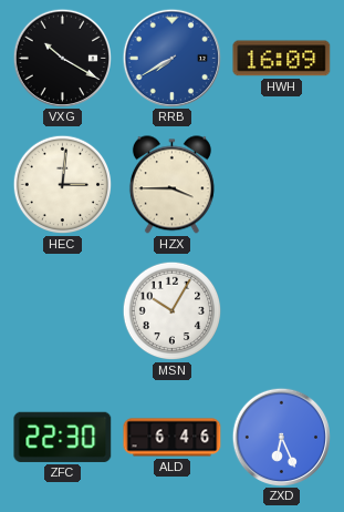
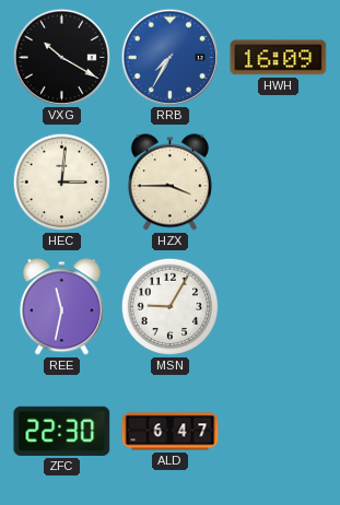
RRB: 7:40 -> 7:35
REE: none -> 11:32
MSN: 10:05 -> 9:05
ALD: 6:46 -> 6:47
ZXD: 6:26 -> none
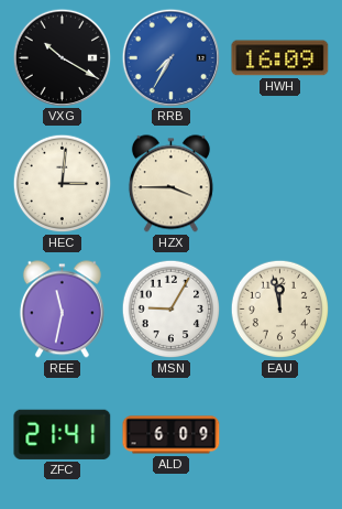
EAU: none -> 11:58
ZFC: 22:30 -> 21:41
ALD: 6:47 -> 6:09
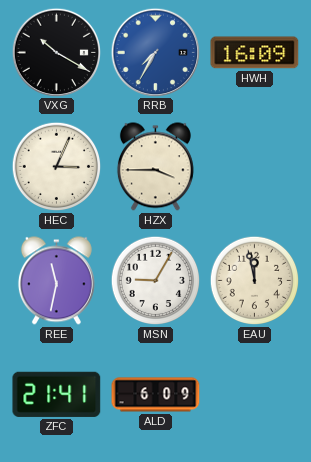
HEC: 3:01 -> 3:04
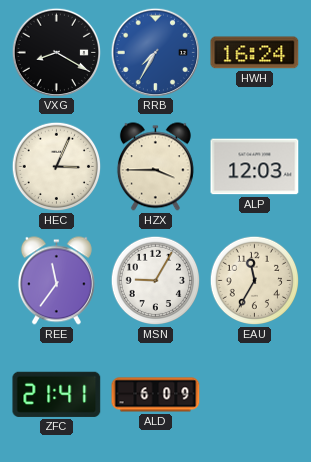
VXG: 10:20 -> 8:20
HWH: 16:09 -> 16:24
ALP: none -> 12:03
REE: 11:32 -> 11:36
EAU: 11:58 -> 11:35
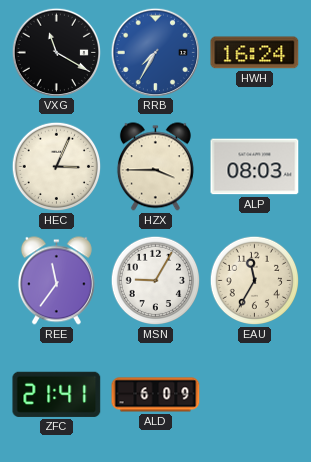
VXG: 8:20 -> 11:20
ALP: 12:03 -> 08:03
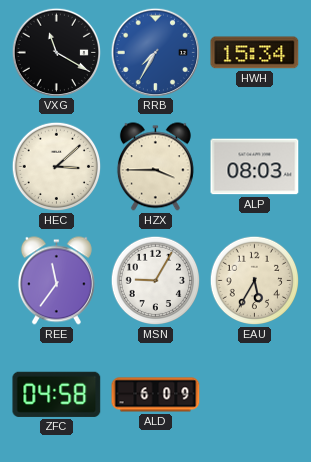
HWH: 16:24 -> 15:34
HEC: 3:04 -> 3:08
EAU: 11:35 -> 5:35
ZFC: 21:41 -> 04:58
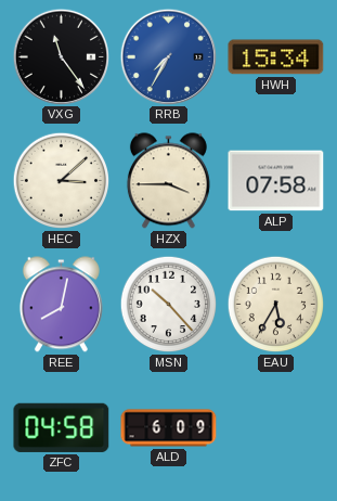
VXG: 11:20 -> 11:24
ALP: 08:03 -> 07:58
REE: 11:36 -> 8:02
MSN: 9:05 -> 10:23
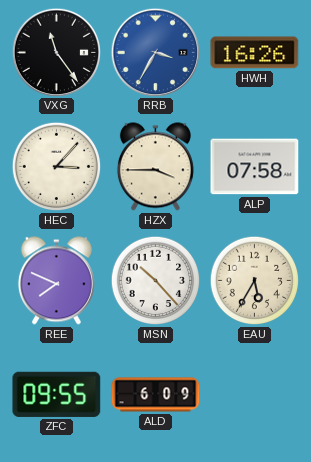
RRB: 7:35 -> 3:35
HWH: 15:34 -> 16:26
HEC: 3:08 -> 3:07
REE: 8:02 -> 7:49
ZFC: 04:58 -> 09:55
